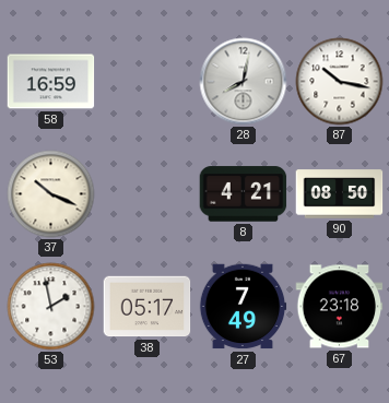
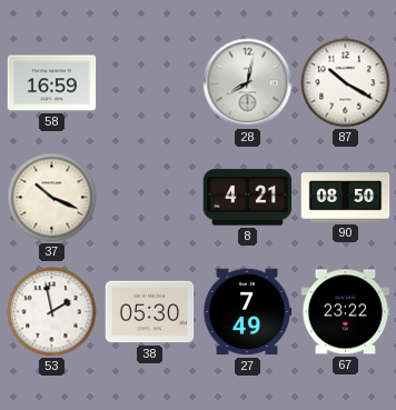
87: 10:17 -> 10:20
38: 05:17 -> 05:30
67: 23:18 -> 23:22
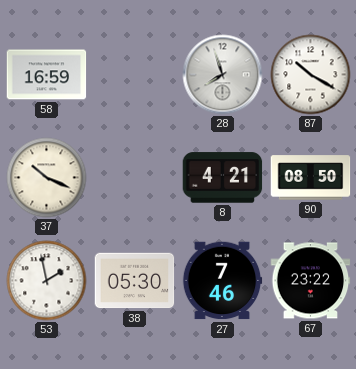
28: 8:02 -> 7:57
27: 7:49 -> 7:46
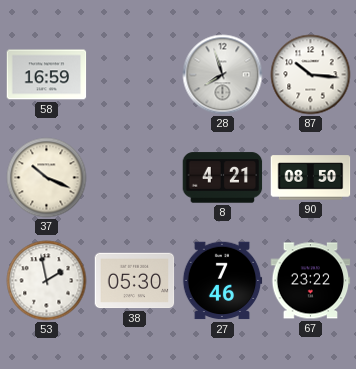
87: 10:20 -> 10:16
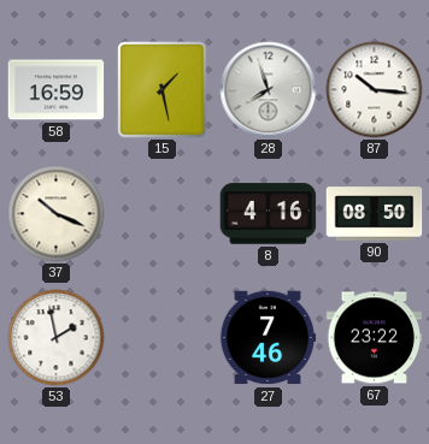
15: none -> 1:28
8: 4:21 -> 4:16
38: 05:30 -> none
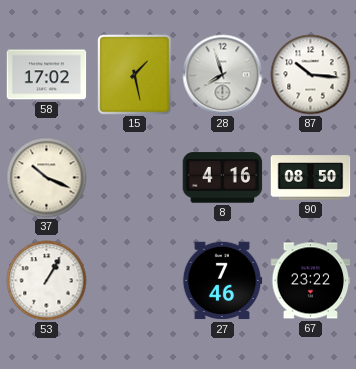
58: 16:59 -> 17:02
53: 1:58 -> 1:05
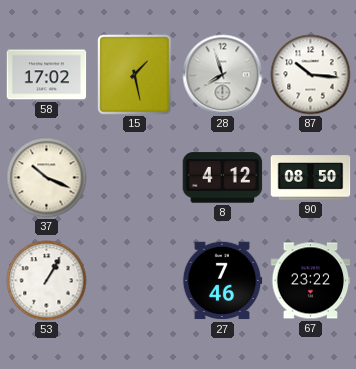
8: 4:16 -> 4:12
